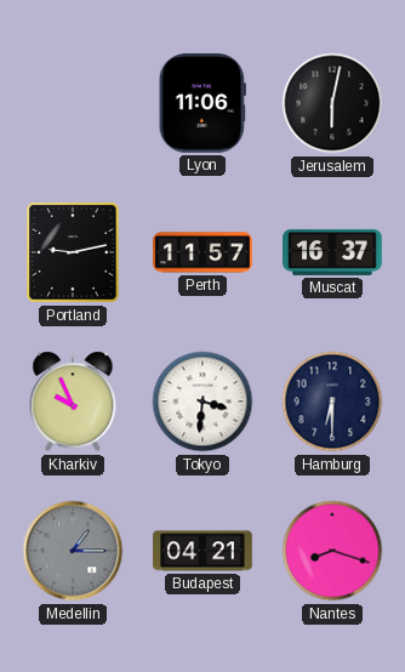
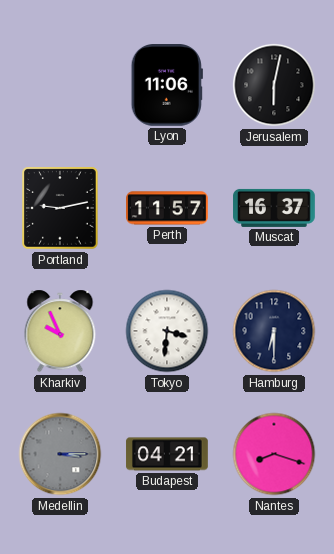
Medellin: 1:15 -> 3:15
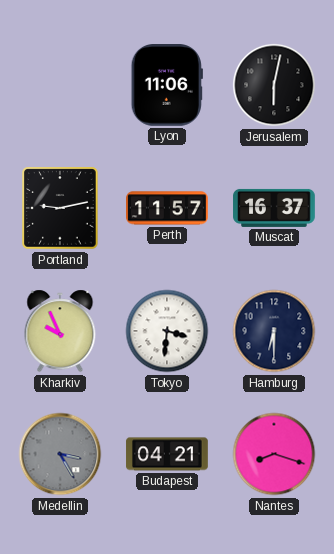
Medellin: 3:15 -> 3:25
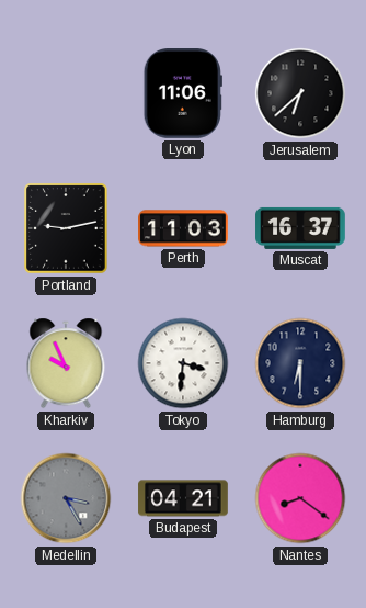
Jerusalem: 6:02 -> 6:38
Perth: 11:57 -> 11:03
Nantes: 8:18 -> 8:21
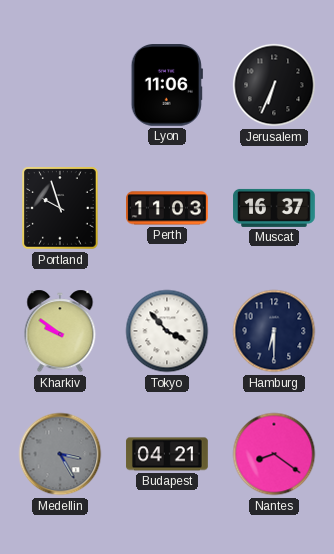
Jerusalem: 6:38 -> 6:34
Portland: 9:13 -> 9:57
Kharkiv: 9:56 -> 9:51
Tokyo: 3:31 -> 3:53
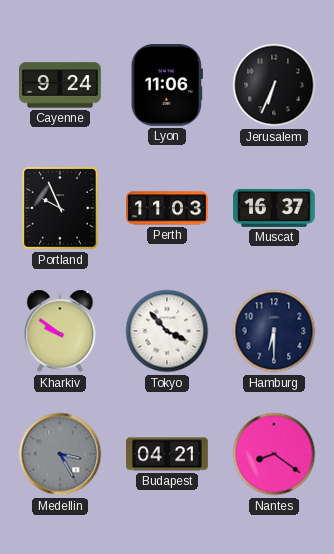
Cayenne: none -> 9:24
Portland: 9:57 -> 9:56
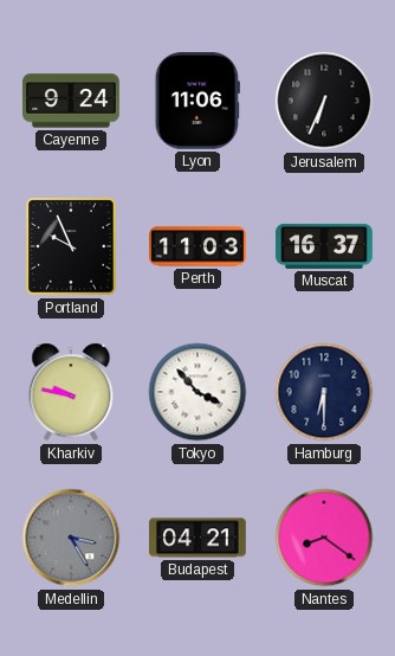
Kharkiv: 9:51 -> 9:47
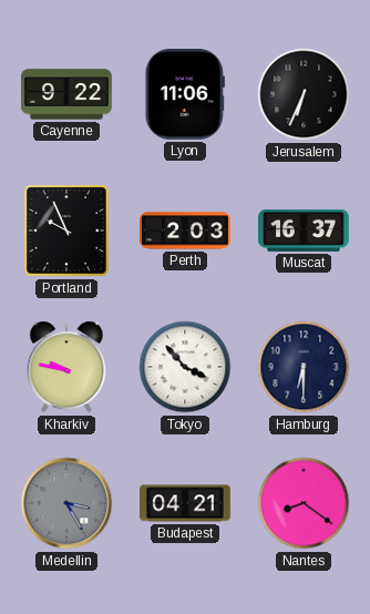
Cayenne: 9:24 -> 9:22
Perth: 11:03 -> 2:03
